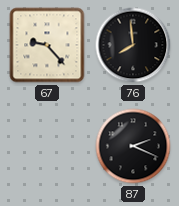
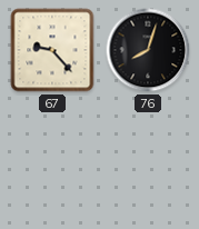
76: 7:59 -> 8:03
87: 2:19 -> none
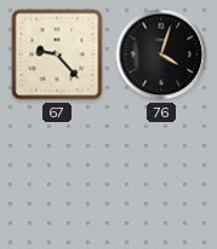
76: 8:03 -> 4:03
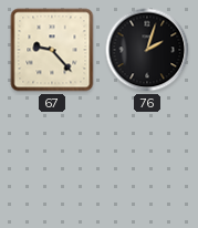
76: 4:03 -> 2:03
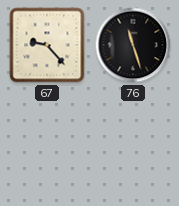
76: 2:03 -> 11:27
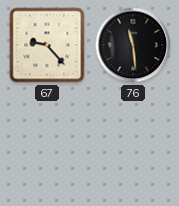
76: 11:27 -> 11:29
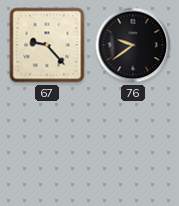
76: 11:29 -> 9:39
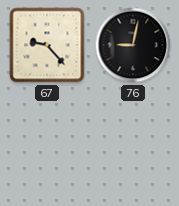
76: 9:39 -> 9:02
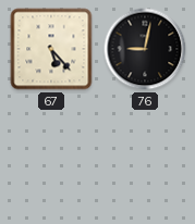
67: 9:23 -> 5:23
